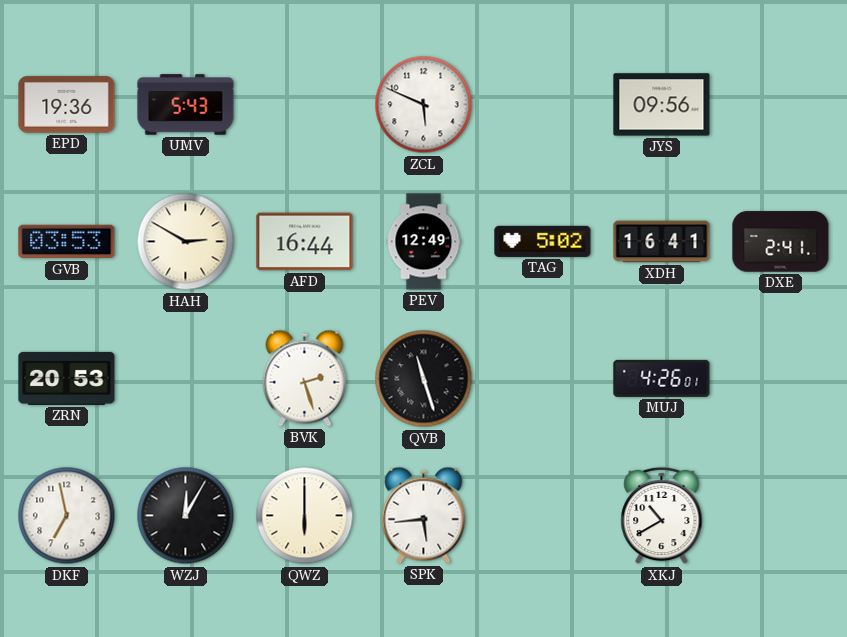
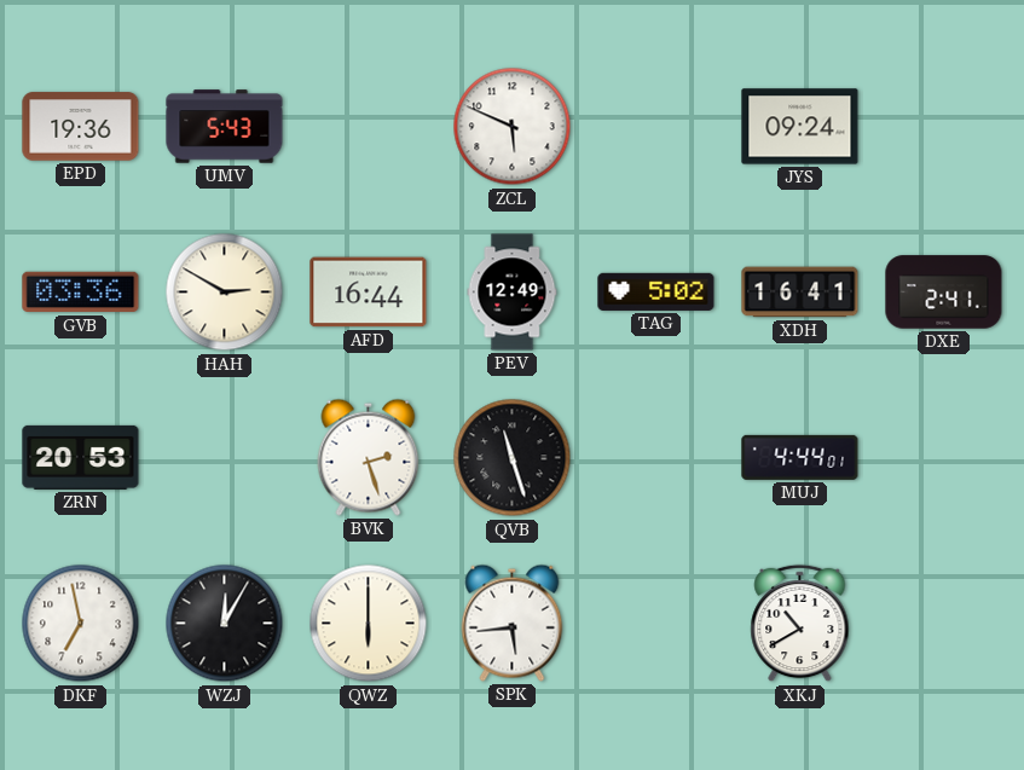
JYS: 09:56 -> 09:24
GVB: 03:53 -> 03:36
MUJ: 4:26 -> 4:44
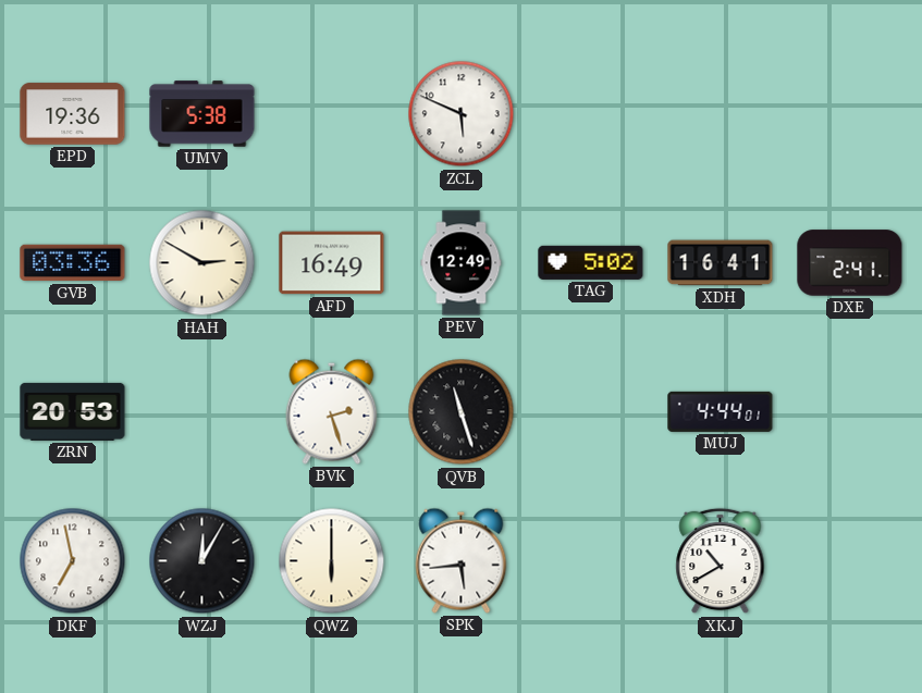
UMV: 5:43 -> 5:38
JYS: 09:24 -> none
AFD: 16:44 -> 16:49
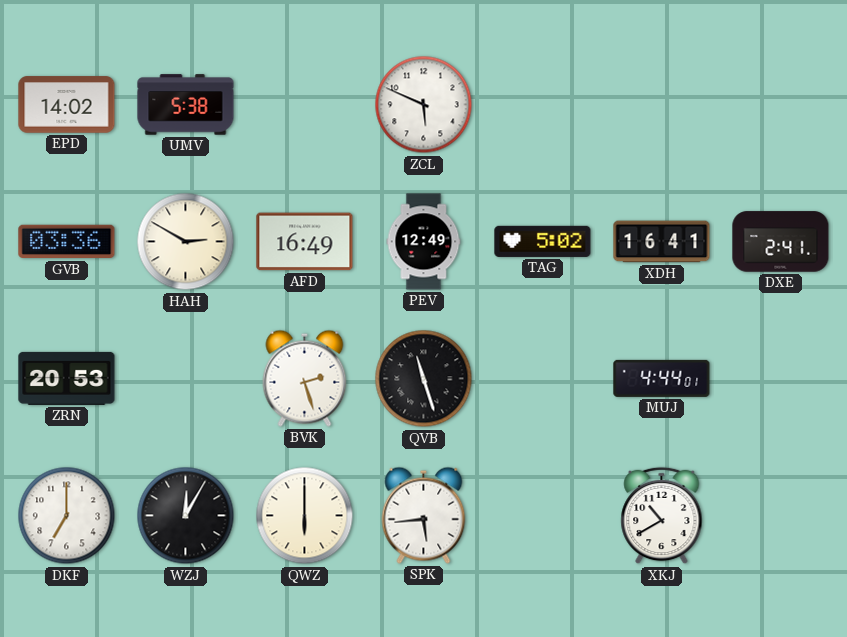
EPD: 19:36 -> 14:02
DKF: 6:58 -> 7:00
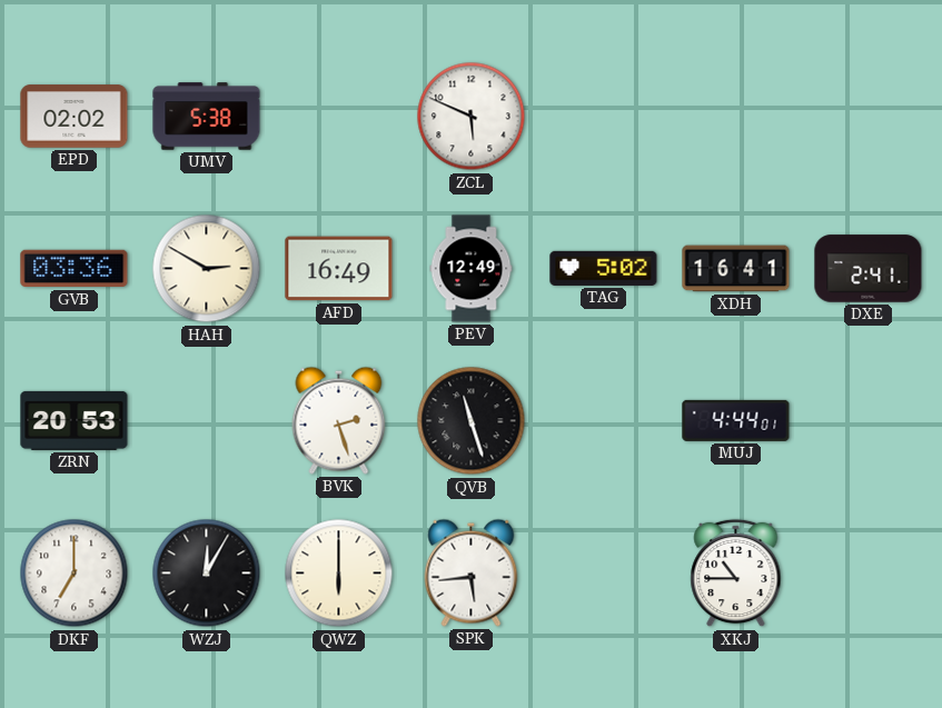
EPD: 14:02 -> 02:02
XKJ: 10:40 -> 10:45
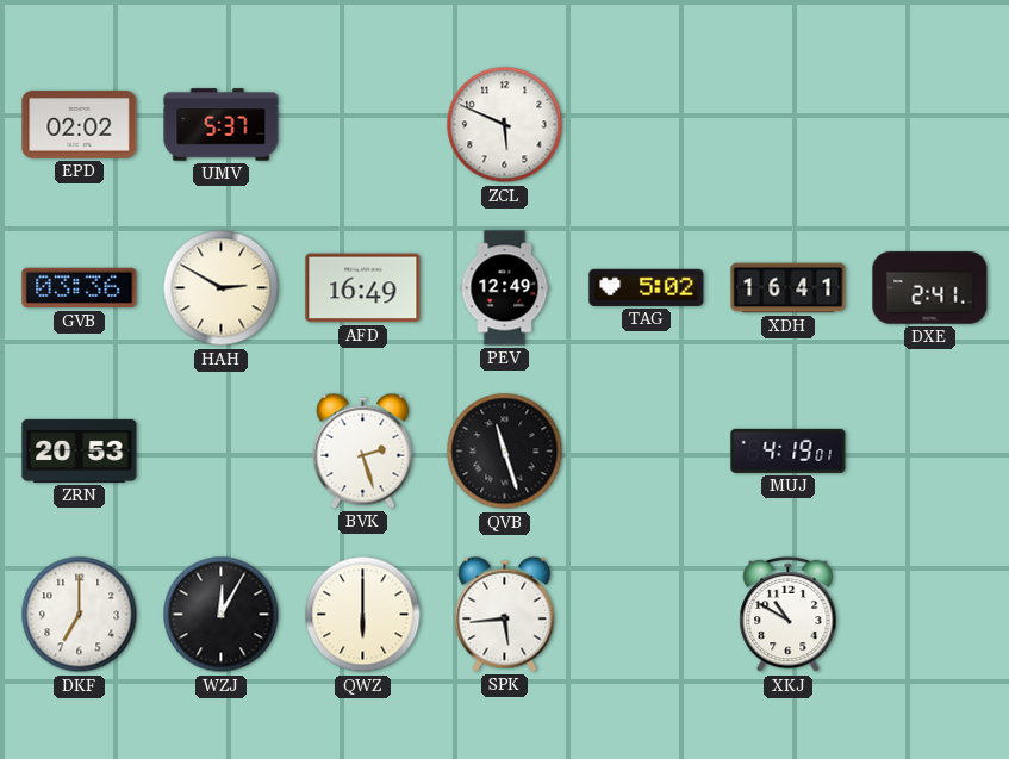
UMV: 5:38 -> 5:37
MUJ: 4:44 -> 4:19
XKJ: 10:45 -> 10:50
